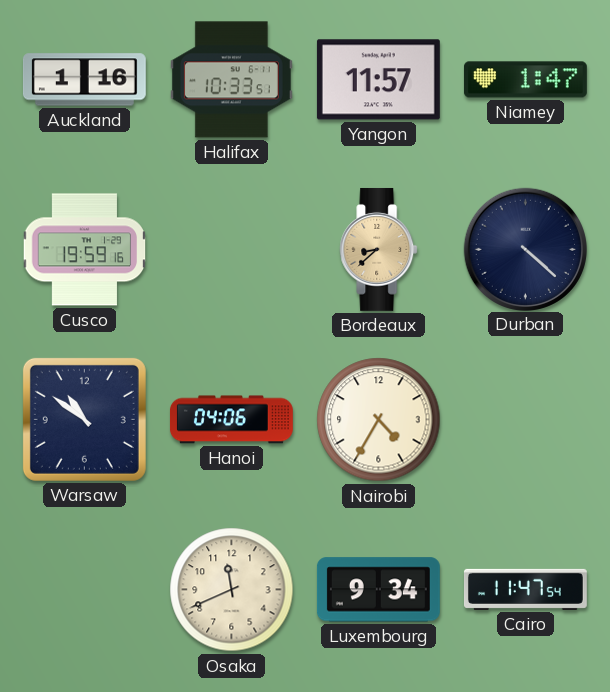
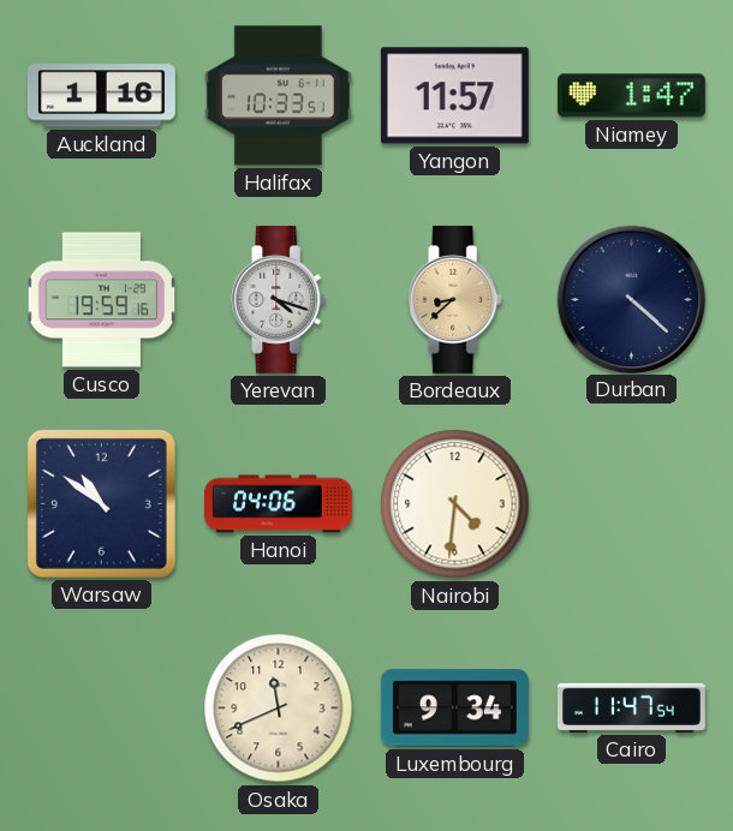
Yerevan: none -> 4:18
Nairobi: 4:35 -> 4:31
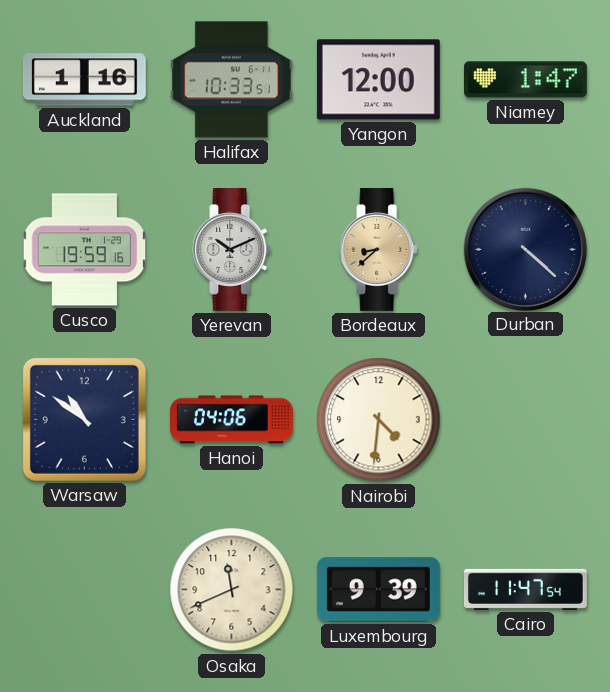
Yangon: 11:57 -> 12:00
Yerevan: 4:18 -> 10:11
Luxembourg: 9:34 -> 9:39
